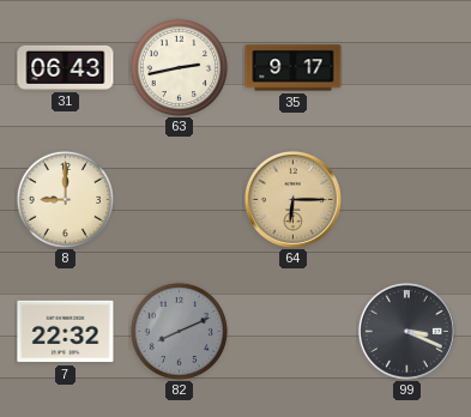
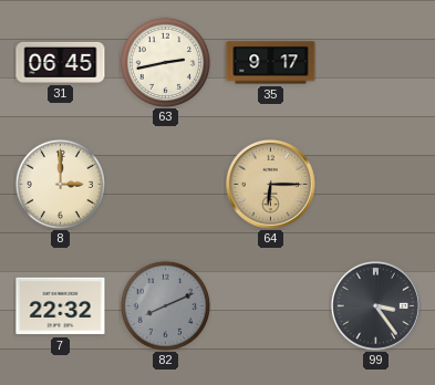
31: 06:43 -> 06:45
8: 9:00 -> 3:00
99: 3:19 -> 3:24
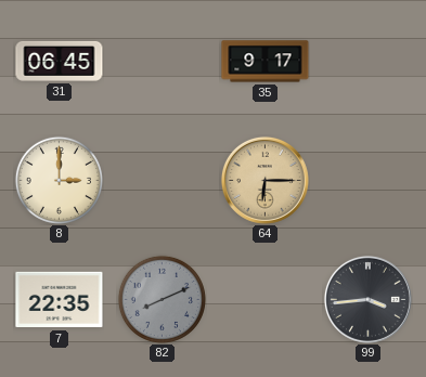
63: 2:43 -> none
7: 22:32 -> 22:35
99: 3:24 -> 3:44
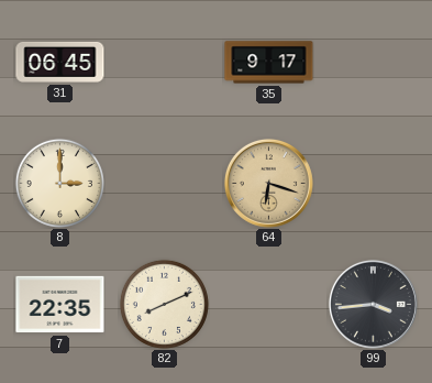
64: 6:15 -> 6:18
82 dial: grey -> cream
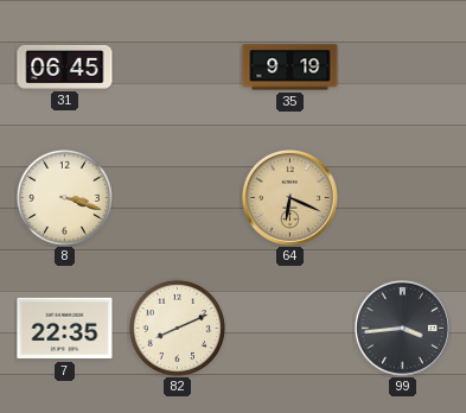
35: 9:17 -> 9:19
8: 3:00 -> 3:18
64: 6:18 -> 6:19
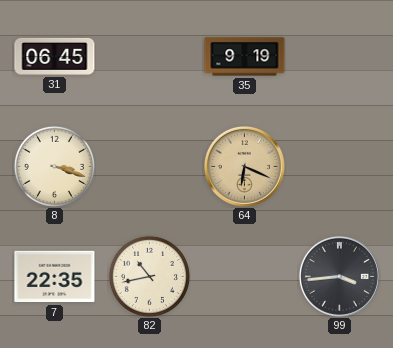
82: 8:11 -> 10:43
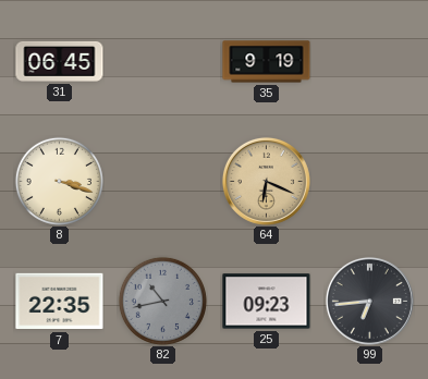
82 dial: cream -> grey
25: none -> 09:23
99: 3:44 -> 6:44
